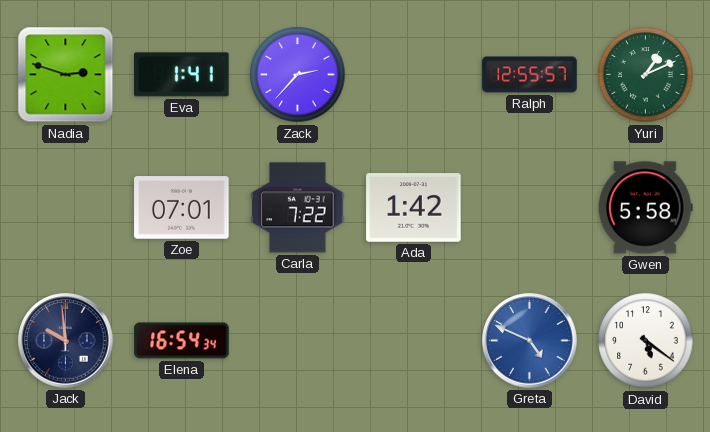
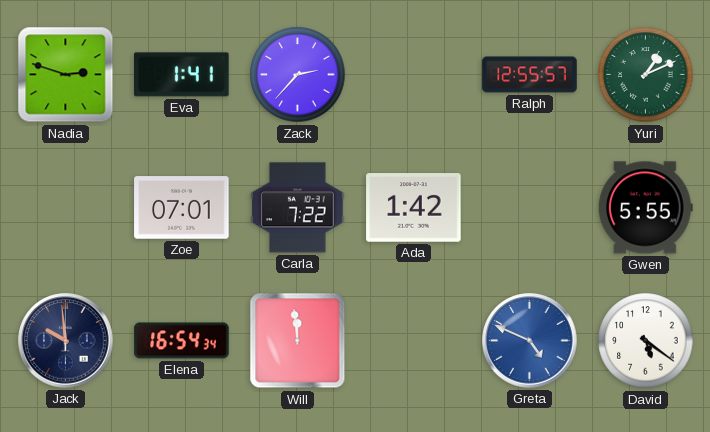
Gwen: 5:58 -> 5:55
Will: none -> 11:59
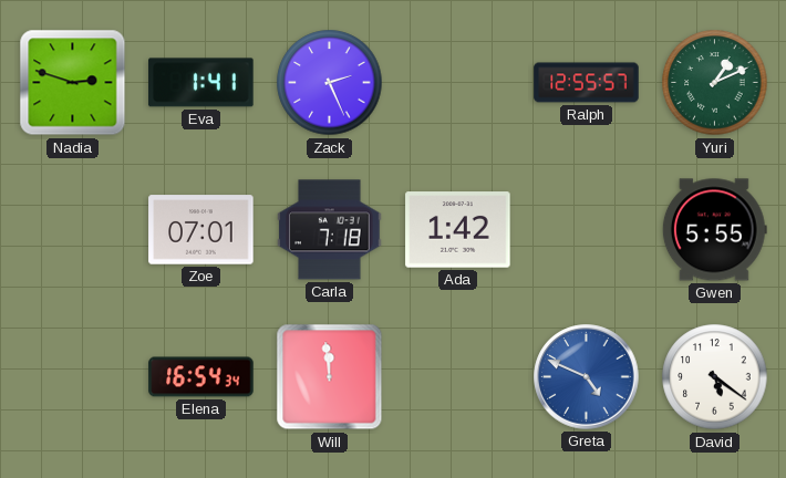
Zack: 2:37 -> 2:26
Carla: 7:22 -> 7:18
Jack: 9:59 -> none
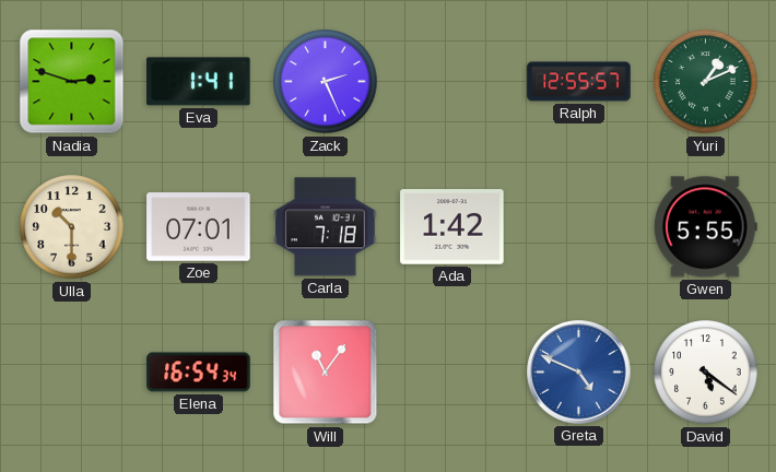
Ulla: none -> 10:30
Will: 11:59 -> 11:06
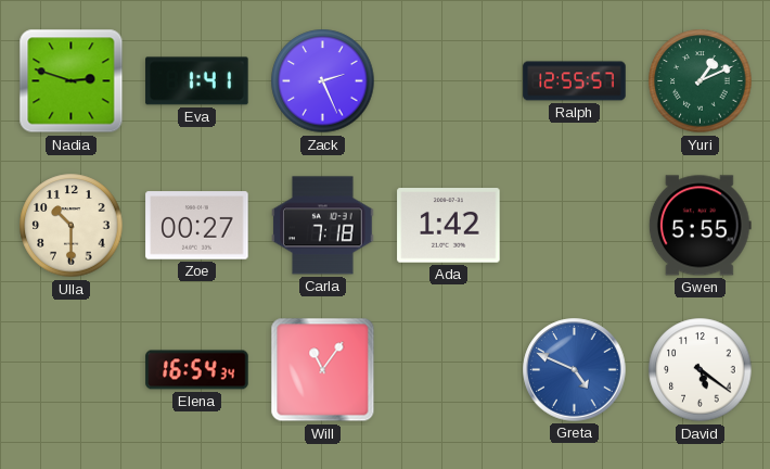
Zoe: 07:01 -> 00:27
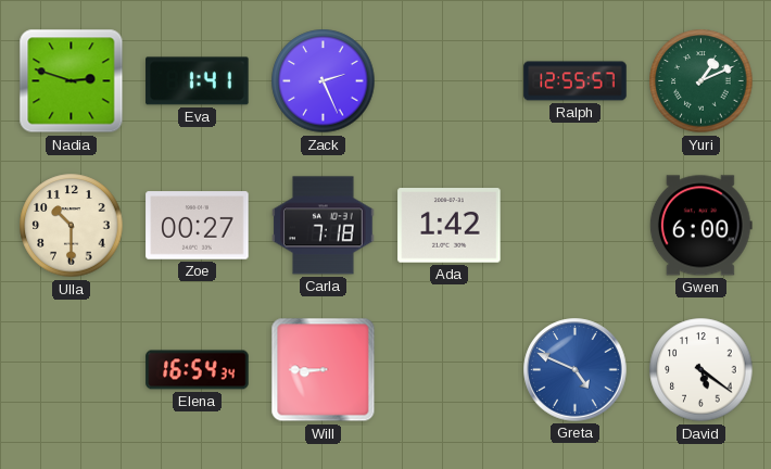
Gwen: 5:55 -> 6:00
Will: 11:06 -> 8:45
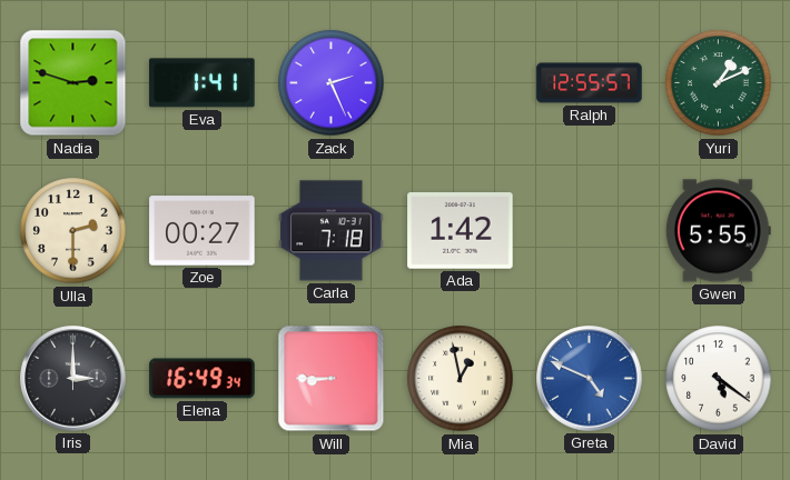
Ulla: 10:30 -> 2:30
Gwen: 6:00 -> 5:55
Iris: none -> 3:00
Elena: 16:54 -> 16:49
Mia: none -> 12:58
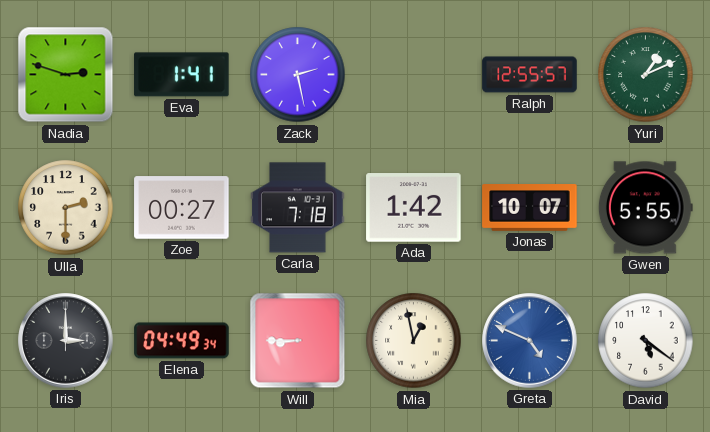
Zack: 2:26 -> 2:28
Jonas: none -> 10:07
Elena: 16:49 -> 04:49
